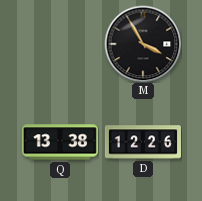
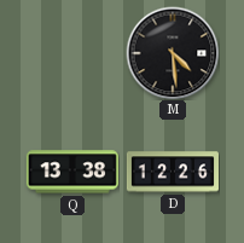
M: 3:55 -> 4:29
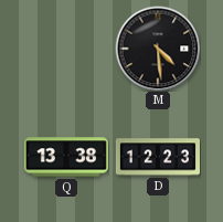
D: 12:26 -> 12:23
